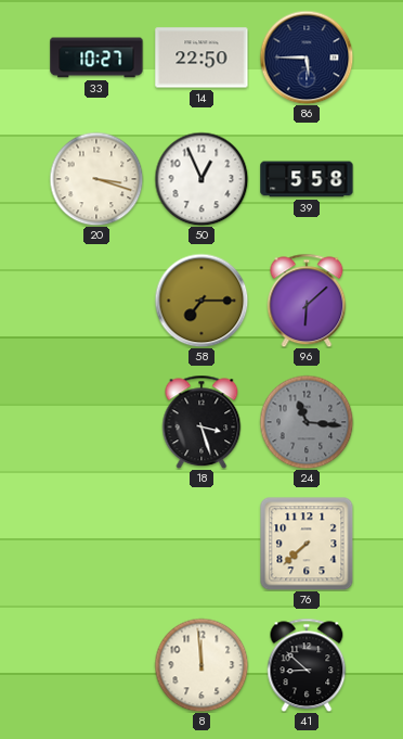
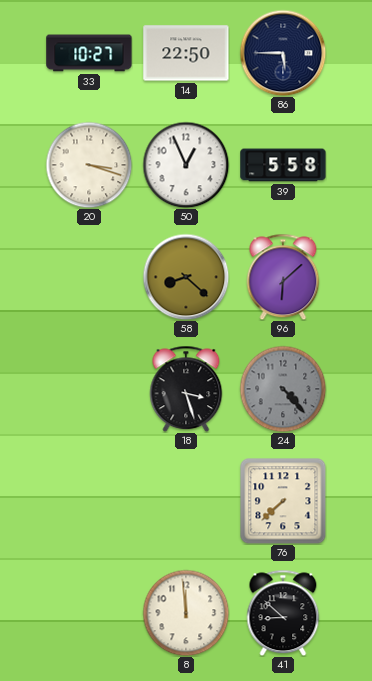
58: 7:15 -> 8:22
24: 11:16 -> 4:23
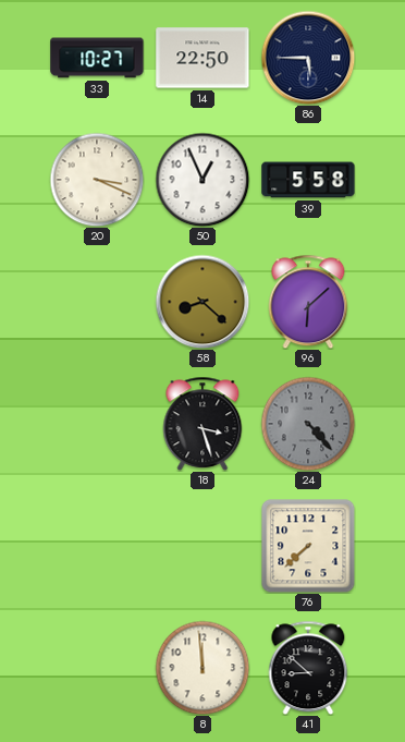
20: 3:18 -> 3:19
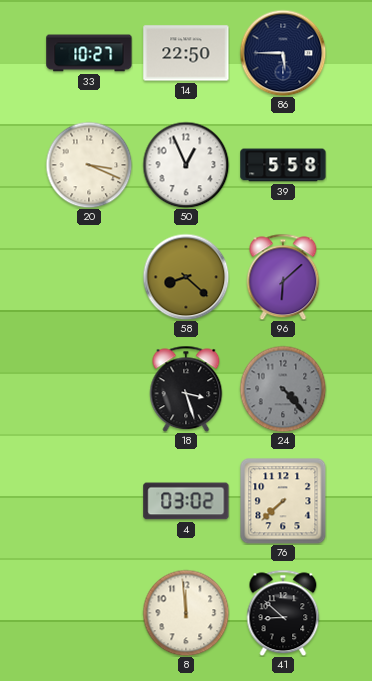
4: none -> 03:02
